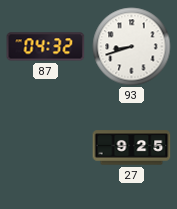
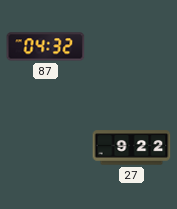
93: 8:42 -> none
27: 9:25 -> 9:22
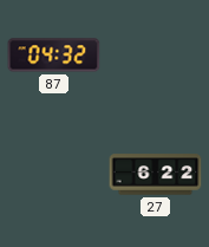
27: 9:22 -> 6:22
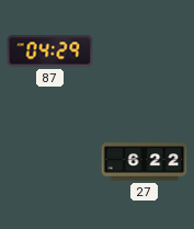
87: 04:32 -> 04:29
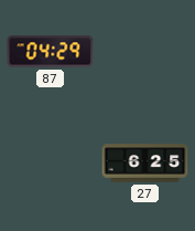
27: 6:22 -> 6:25
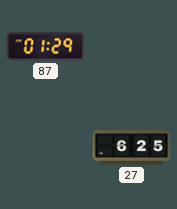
87: 04:29 -> 01:29
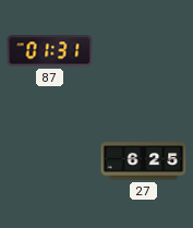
87: 01:29 -> 01:31
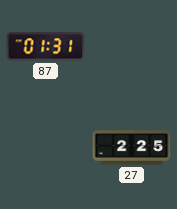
27: 6:25 -> 2:25
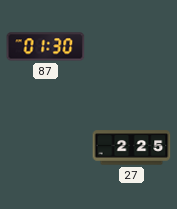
87: 01:31 -> 01:30
